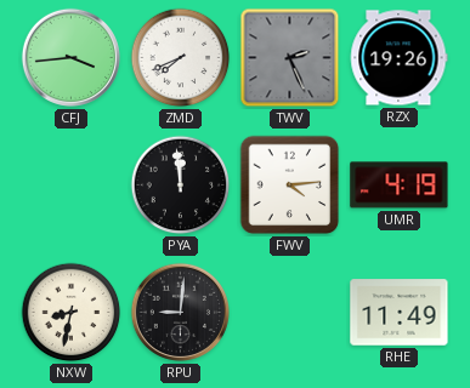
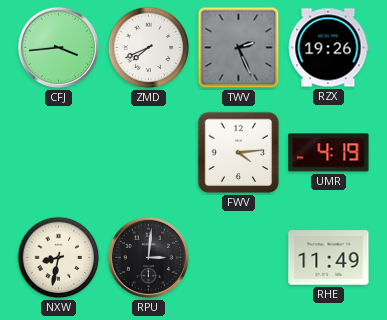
PYA: 11:59 -> none
RPU: 9:01 -> 3:01
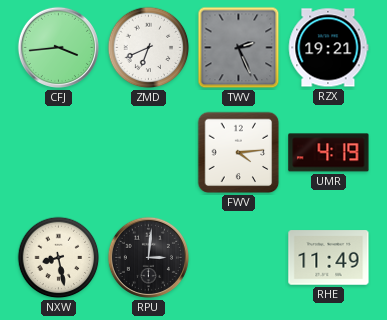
ZMD: 7:41 -> 6:41
RZX: 19:26 -> 19:21
NXW: 8:32 -> 8:28
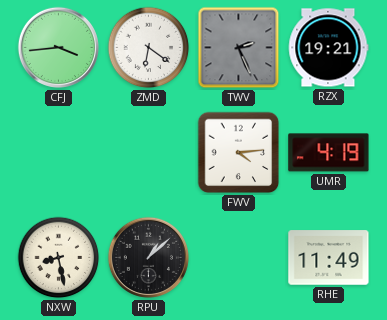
ZMD: 6:41 -> 6:21
RPU: 3:01 -> 1:08
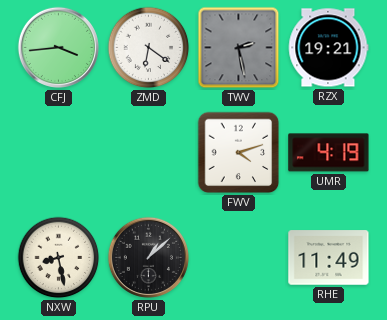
TWV: 2:26 -> 2:28
FWV: 4:14 -> 4:12
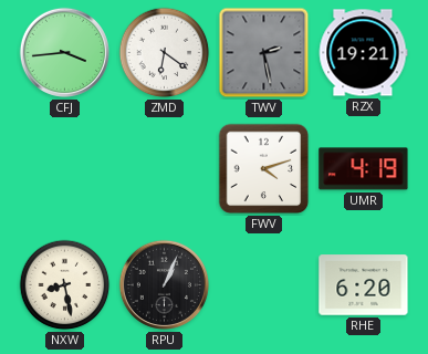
RPU: 1:08 -> 1:04
RHE: 11:49 -> 6:20
